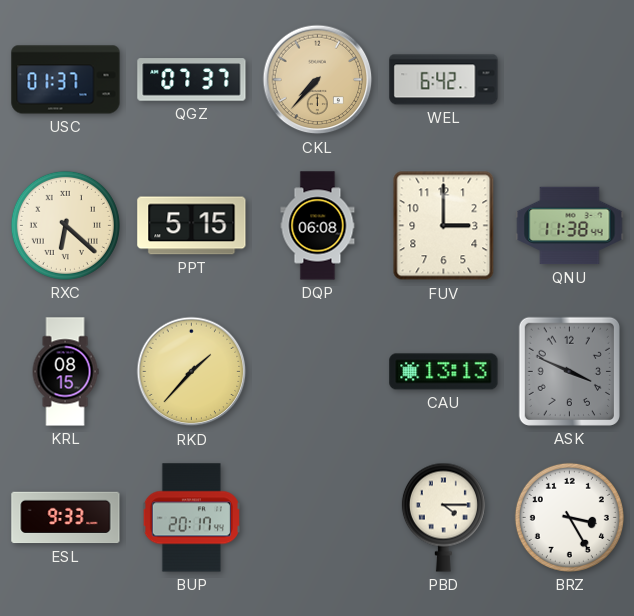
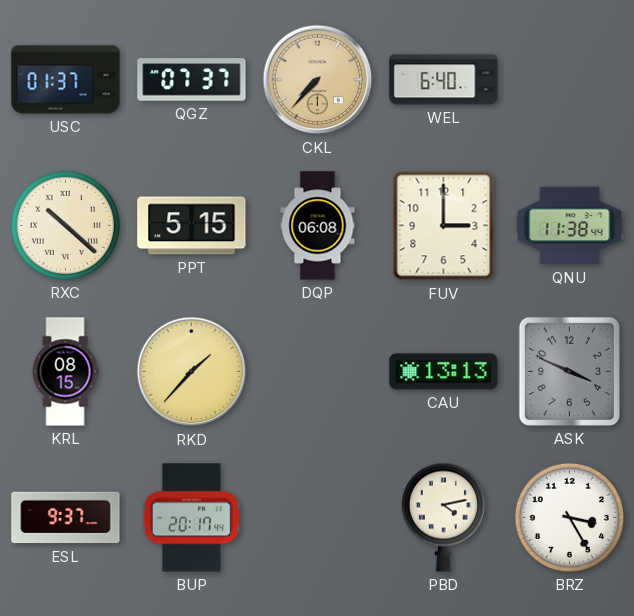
WEL: 6:42 -> 6:40
RXC: 6:22 -> 10:22
ESL: 9:33 -> 9:37
PBD: 4:15 -> 4:13
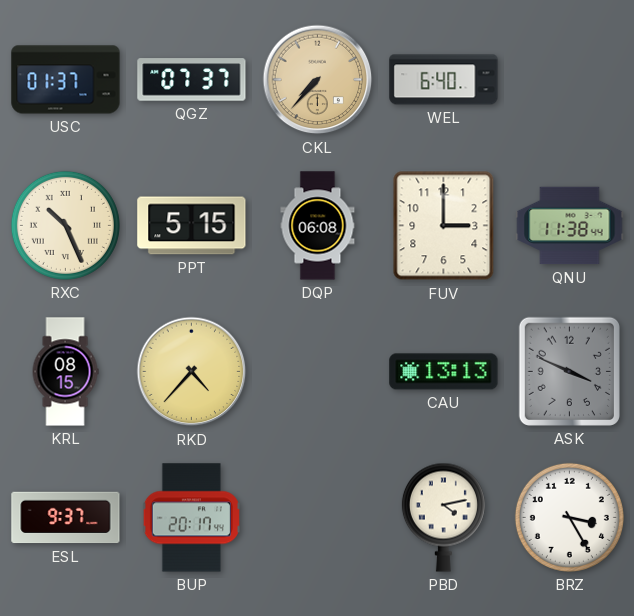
RXC: 10:22 -> 10:26
RKD: 1:37 -> 4:37
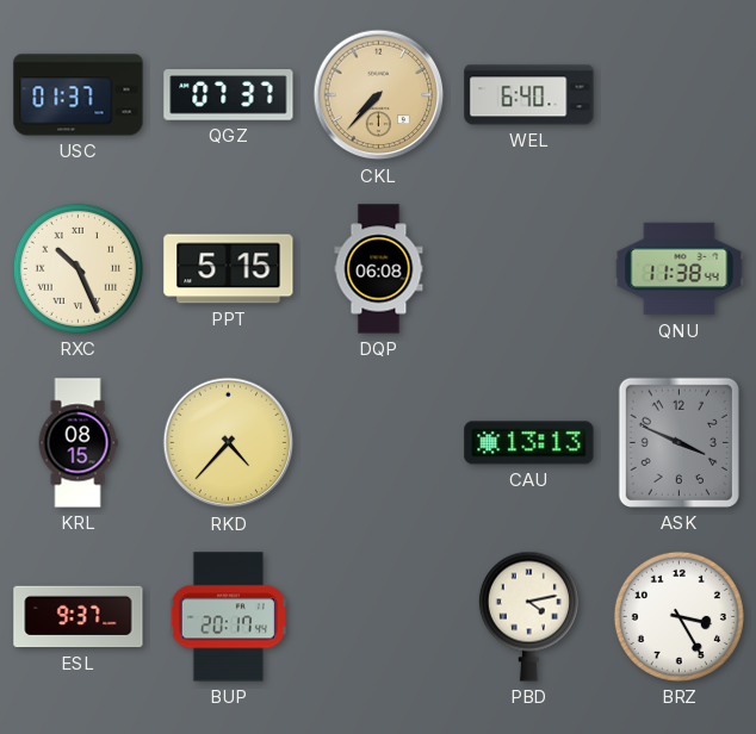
FUV: 3:00 -> none
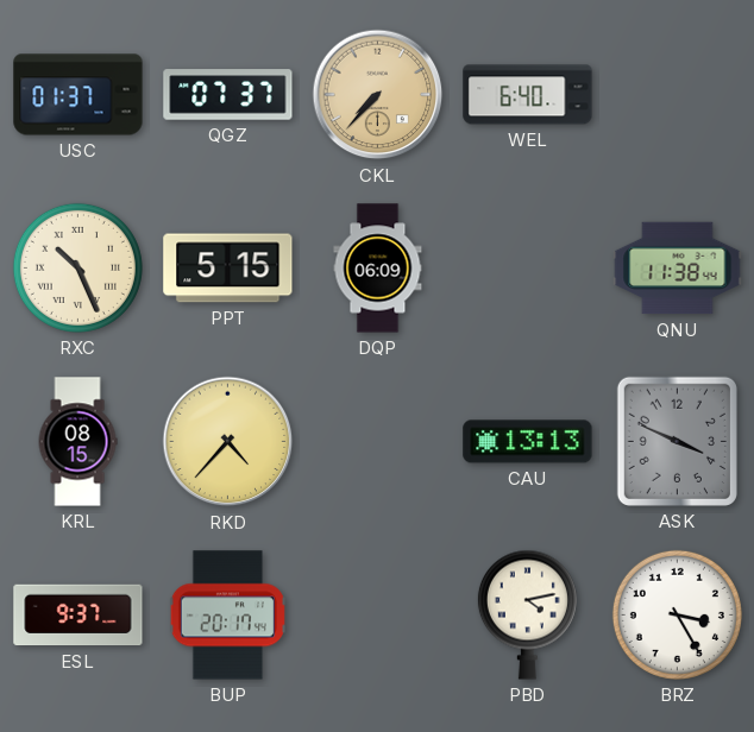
DQP: 06:08 -> 06:09
